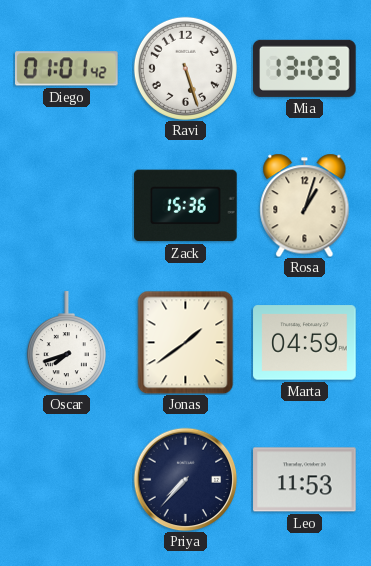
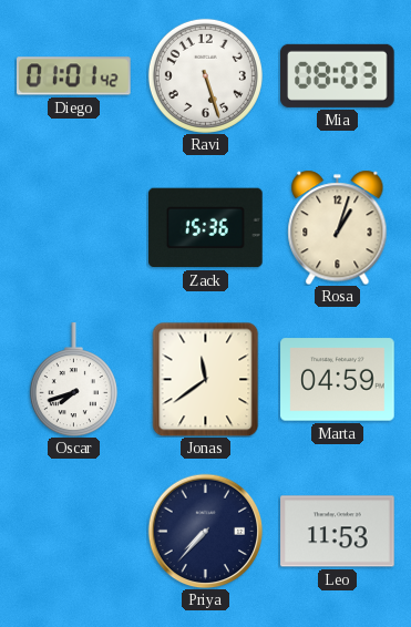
Mia: 13:03 -> 08:03
Jonas: 1:39 -> 11:39
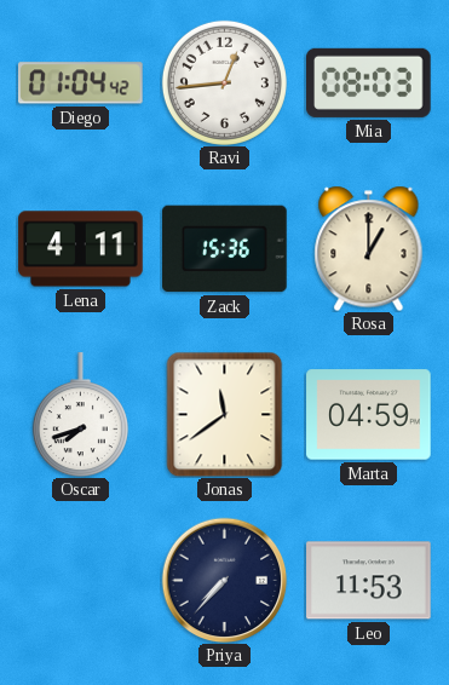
Diego: 01:01 -> 01:04
Ravi: 5:27 -> 12:44
Lena: none -> 4:11
Rosa: 1:03 -> 1:00
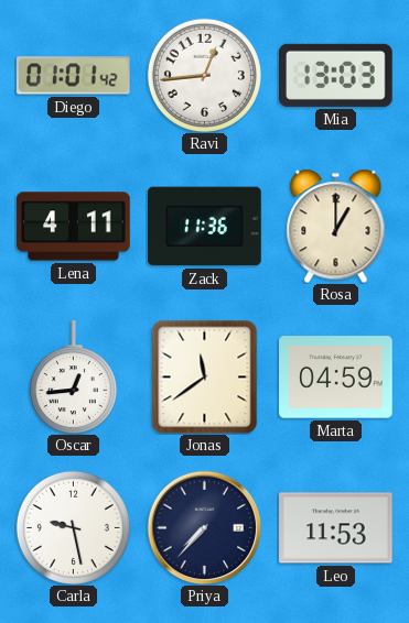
Diego: 01:04 -> 01:01
Mia: 08:03 -> 13:03
Zack: 15:36 -> 11:36
Oscar: 7:42 -> 12:44
Carla: none -> 9:28
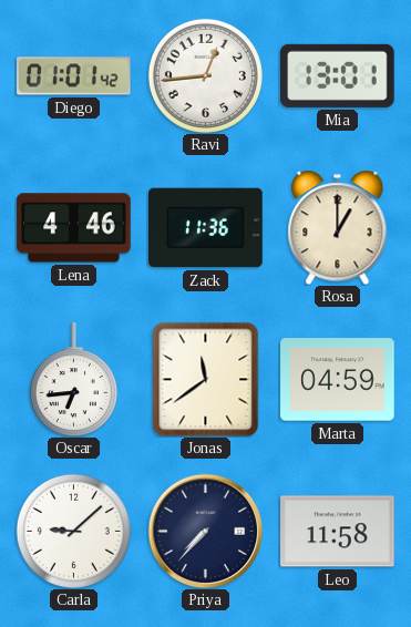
Mia: 13:03 -> 13:01
Lena: 4:11 -> 4:46
Oscar: 12:44 -> 6:44
Carla: 9:28 -> 9:08
Leo: 11:53 -> 11:58
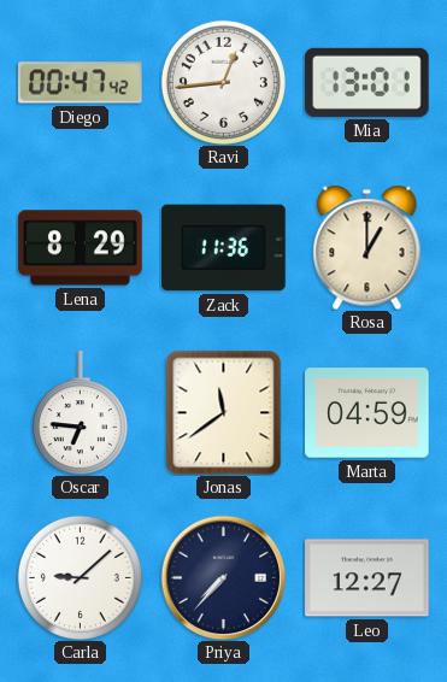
Diego: 01:01 -> 00:47
Lena: 4:46 -> 8:29
Oscar: 6:44 -> 6:46
Leo: 11:58 -> 12:27
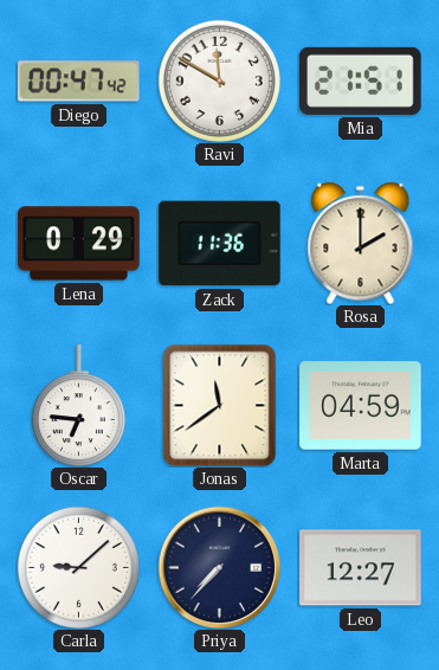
Ravi: 12:44 -> 11:50
Mia: 13:01 -> 21:51
Lena: 8:29 -> 0:29
Rosa: 1:00 -> 2:00
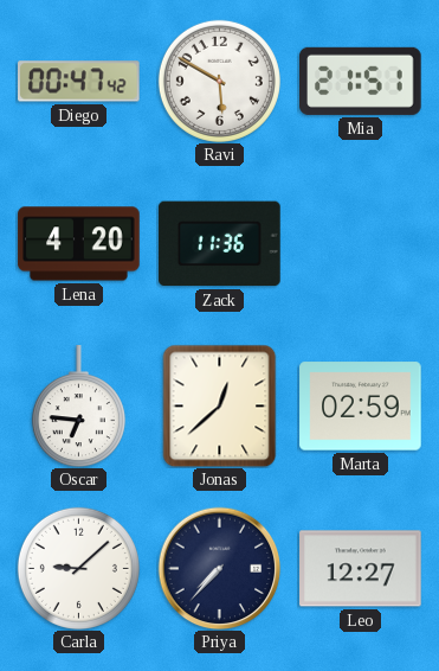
Ravi: 11:50 -> 5:50
Lena: 0:29 -> 4:20
Rosa: 2:00 -> none
Jonas: 11:39 -> 12:38
Marta: 04:59 -> 02:59
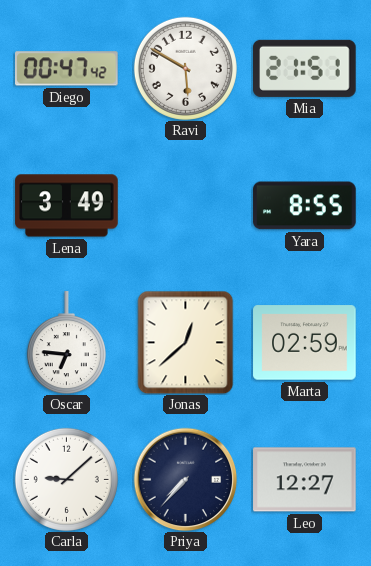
Lena: 4:20 -> 3:49
Zack: 11:36 -> none
Yara: none -> 8:55
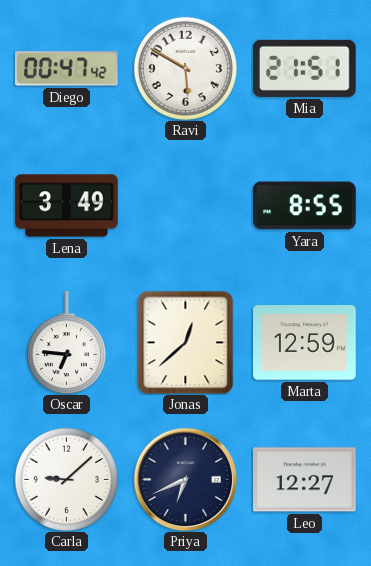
Marta: 02:59 -> 12:59
Priya: 7:37 -> 6:41
